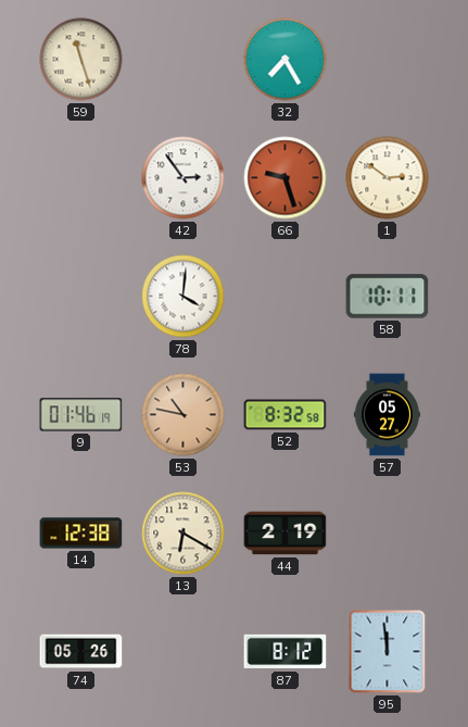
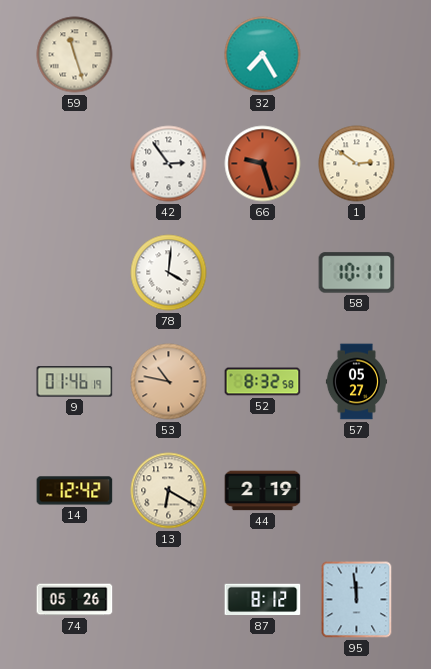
14: 12:38 -> 12:42
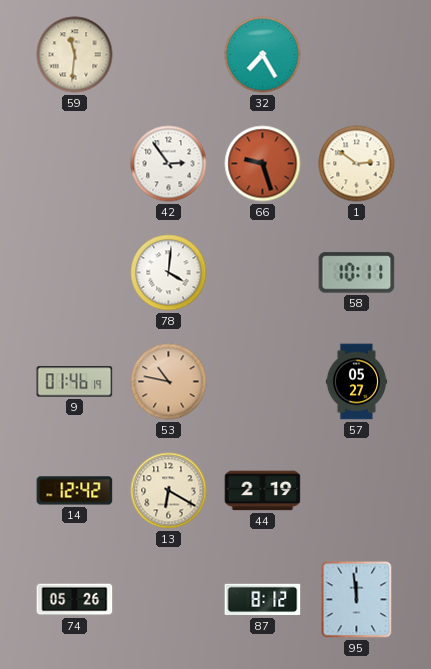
59: 11:27 -> 11:31
52: 8:32 -> none
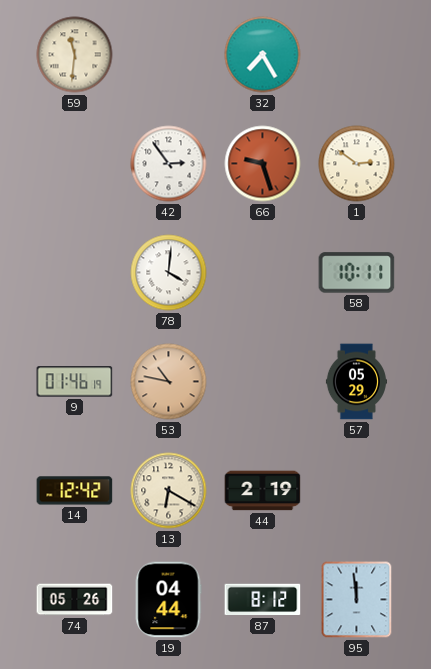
57: 05:27 -> 05:29
19: none -> 04:44
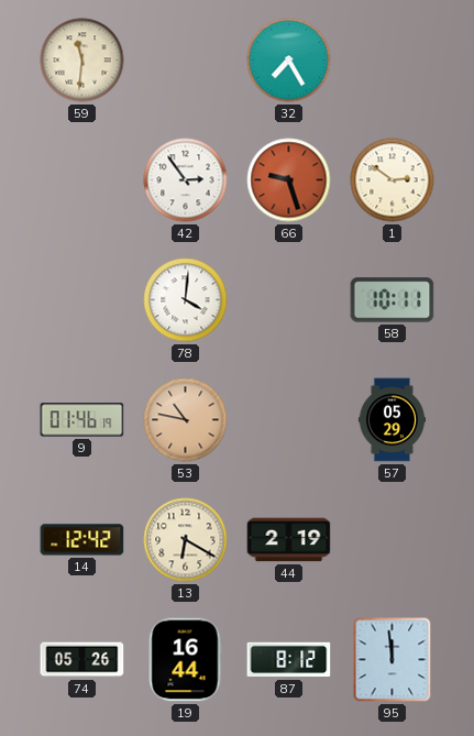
19: 04:44 -> 16:44
